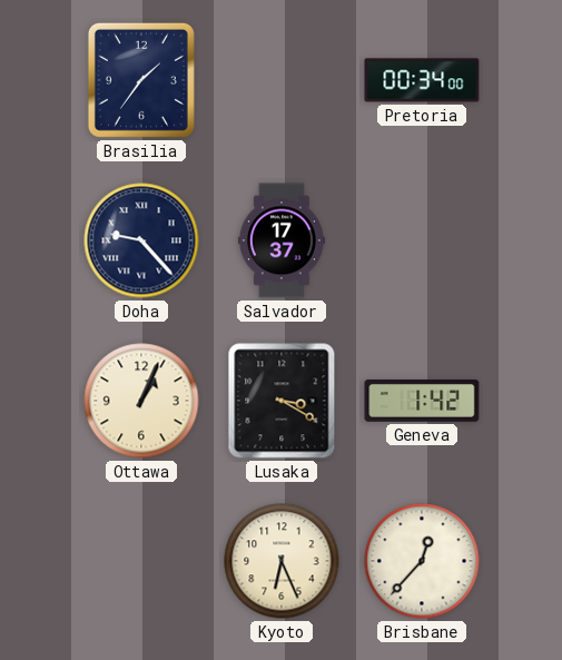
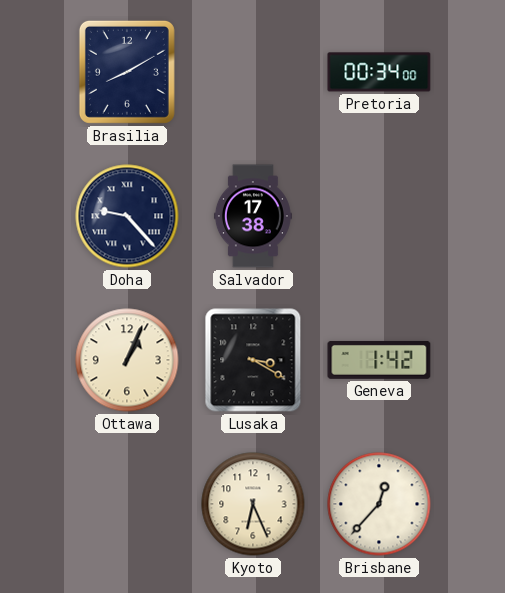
Brasilia: 1:36 -> 8:10
Salvador: 17:37 -> 17:38
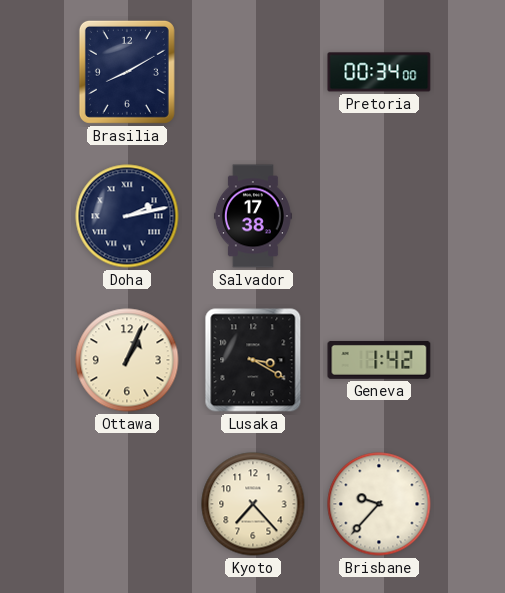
Doha: 9:23 -> 2:13
Kyoto: 6:26 -> 7:23
Brisbane: 12:37 -> 9:37
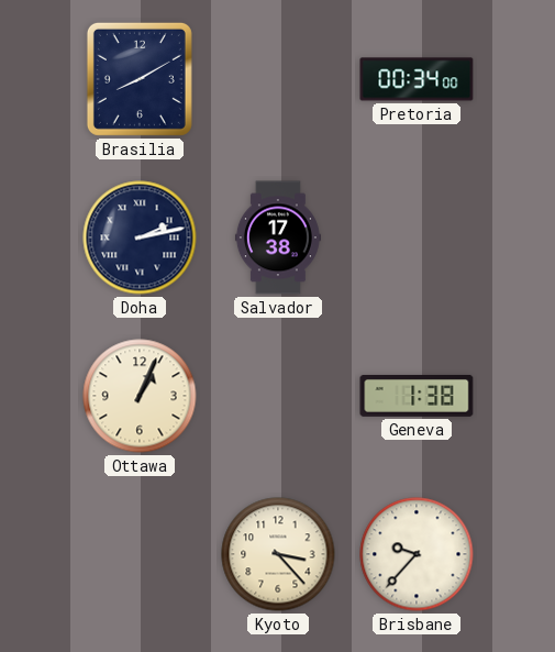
Lusaka: 3:20 -> none
Geneva: 1:42 -> 1:38
Kyoto: 7:23 -> 3:23
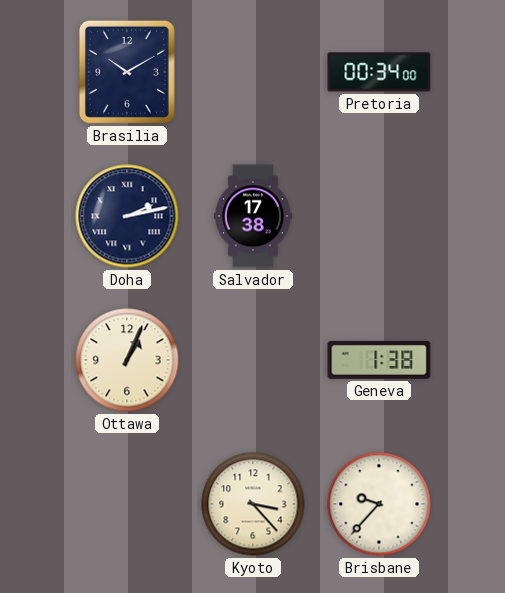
Brasilia: 8:10 -> 10:10
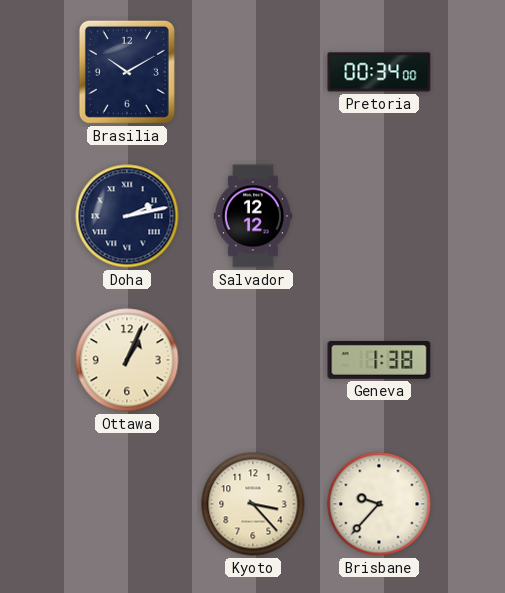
Salvador: 17:38 -> 12:12
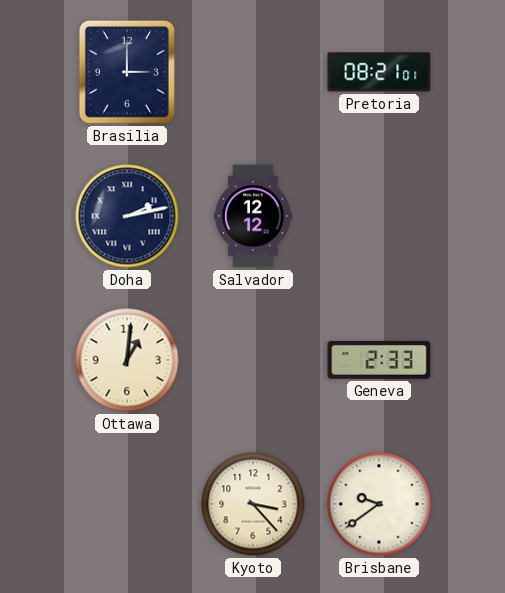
Brasilia: 10:10 -> 3:00
Pretoria: 00:34 -> 08:21
Ottawa: 1:04 -> 1:01
Geneva: 1:38 -> 2:33
Brisbane: 9:37 -> 9:39
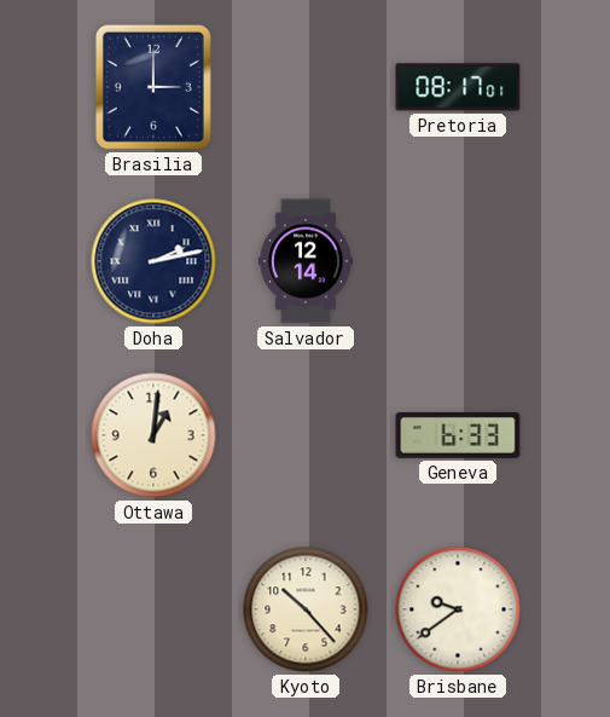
Pretoria: 08:21 -> 08:17
Salvador: 12:12 -> 12:14
Geneva: 2:33 -> 6:33
Kyoto: 3:23 -> 10:23
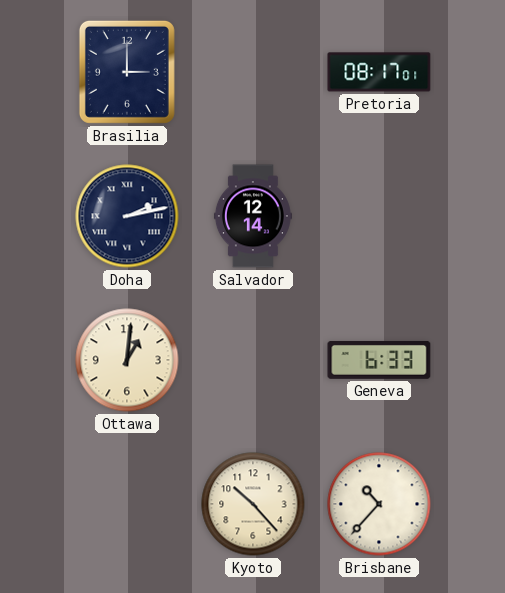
Brisbane: 9:39 -> 10:37
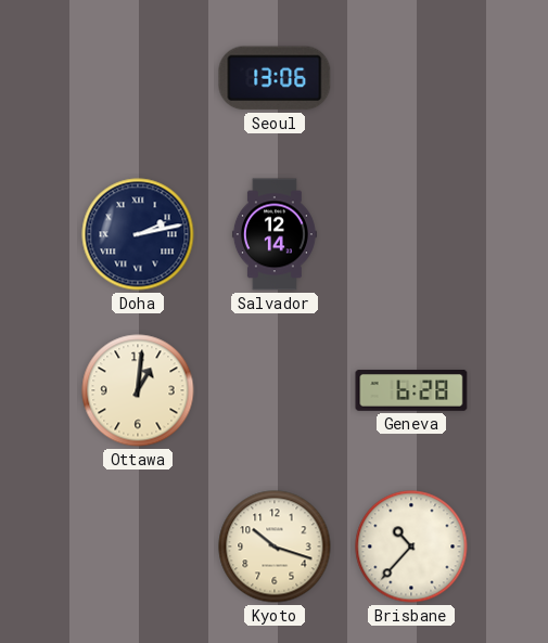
Brasilia: 3:00 -> none
Seoul: none -> 13:06
Pretoria: 08:17 -> none
Geneva: 6:33 -> 6:28
Kyoto: 10:23 -> 10:18
